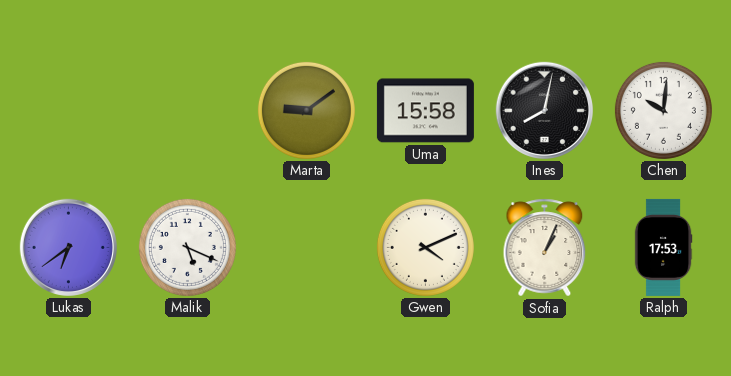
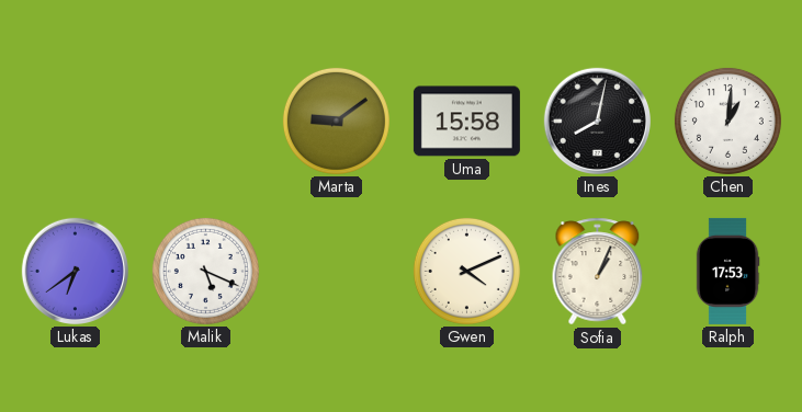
Chen: 10:01 -> 1:01
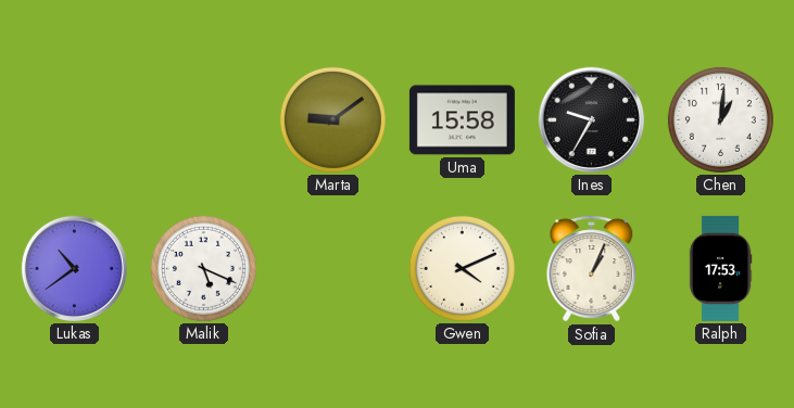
Ines: 8:02 -> 9:35
Lukas: 6:39 -> 10:39
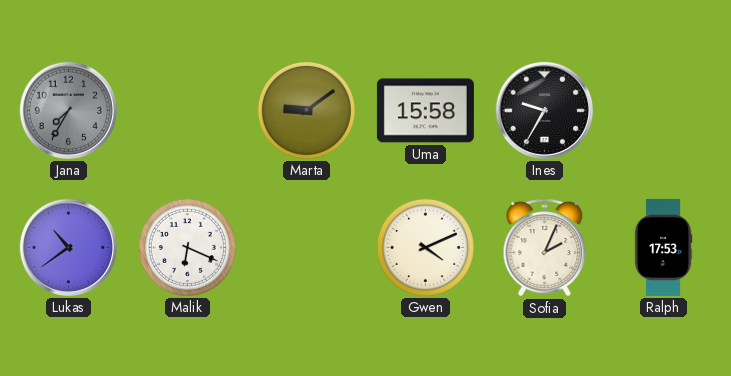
Jana: none -> 7:35
Chen: 1:01 -> none
Malik: 5:19 -> 6:19
Sofia: 1:04 -> 2:04
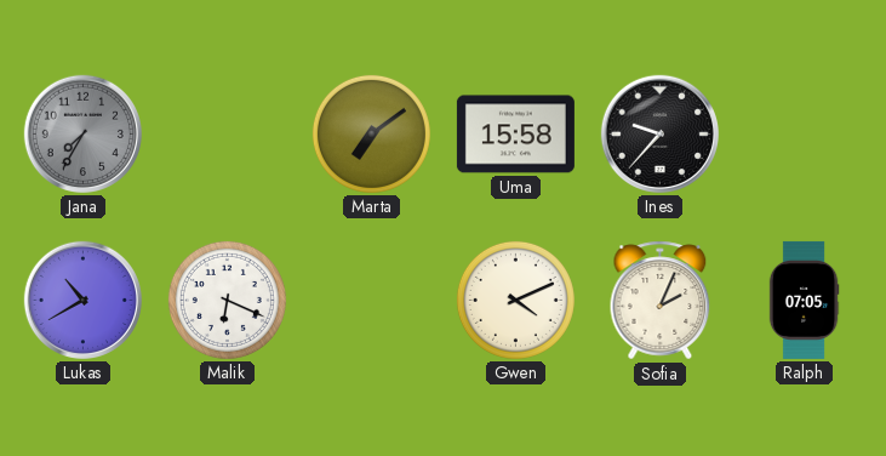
Marta: 9:09 -> 7:09
Ines: 9:35 -> 9:37
Lukas: 10:39 -> 10:40
Ralph: 17:53 -> 07:05
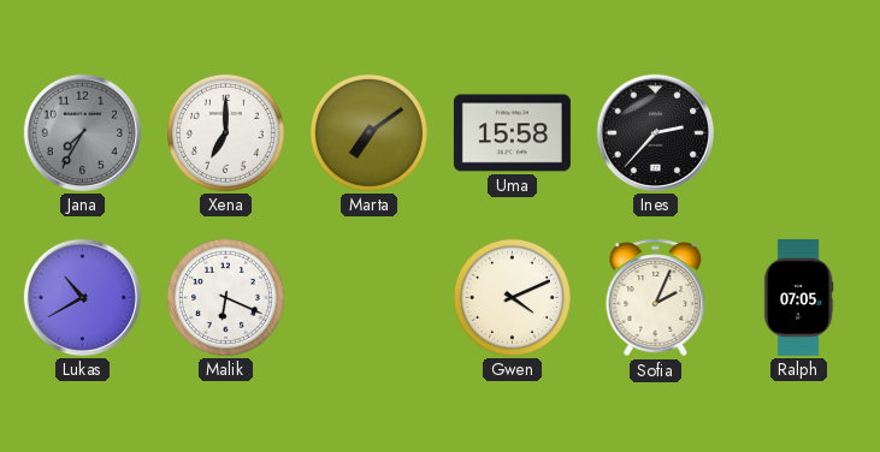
Xena: none -> 7:00
Ines: 9:37 -> 2:37
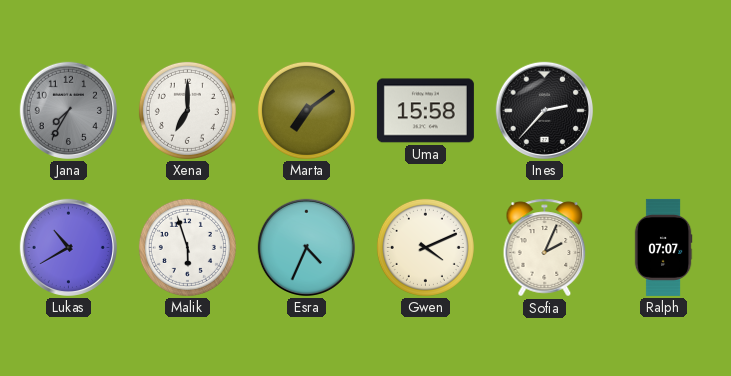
Malik: 6:19 -> 5:57
Esra: none -> 4:34
Ralph: 07:05 -> 07:07
